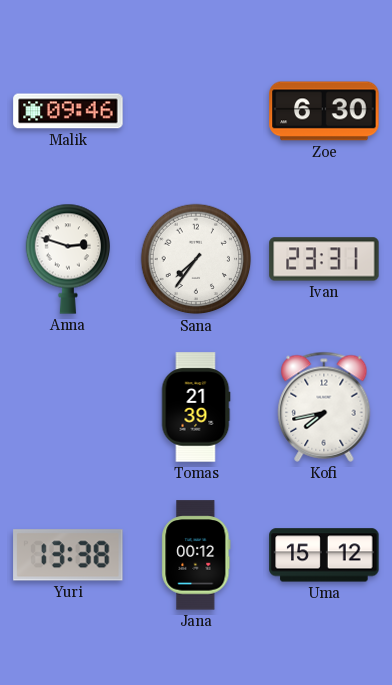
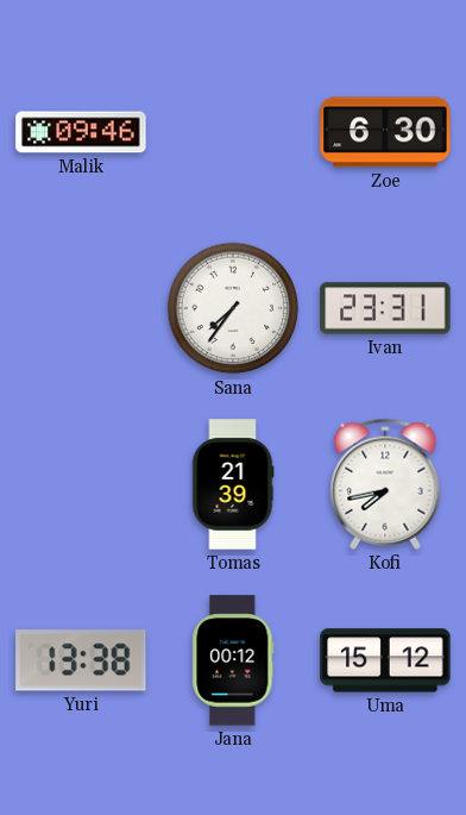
Anna: 2:48 -> none
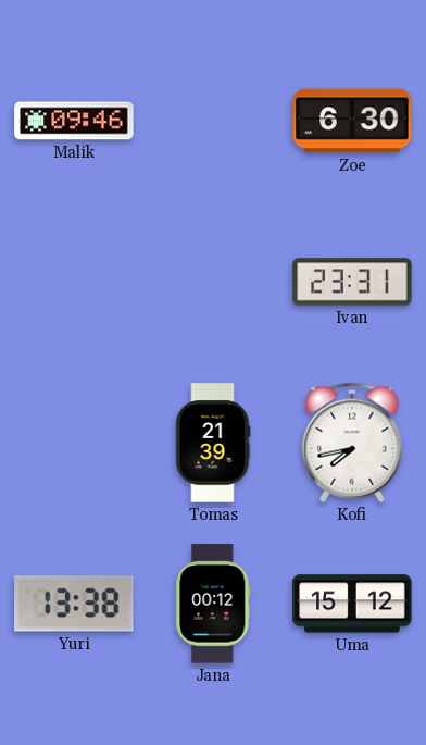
Sana: 7:36 -> none
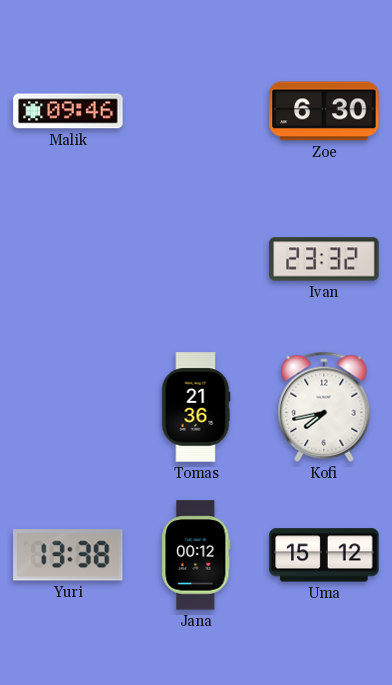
Ivan: 23:31 -> 23:32
Tomas: 21:39 -> 21:36
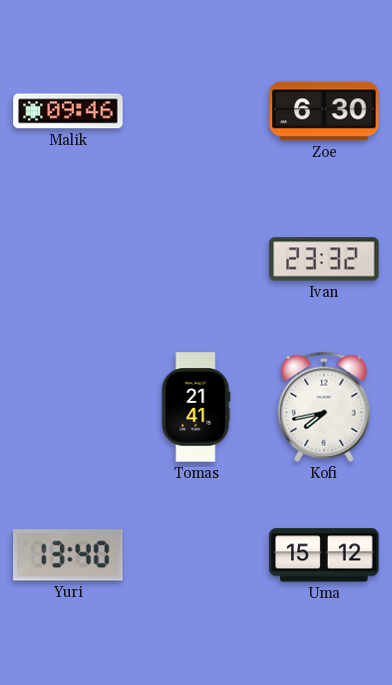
Tomas: 21:36 -> 21:41
Yuri: 13:38 -> 13:40
Jana: 00:12 -> none
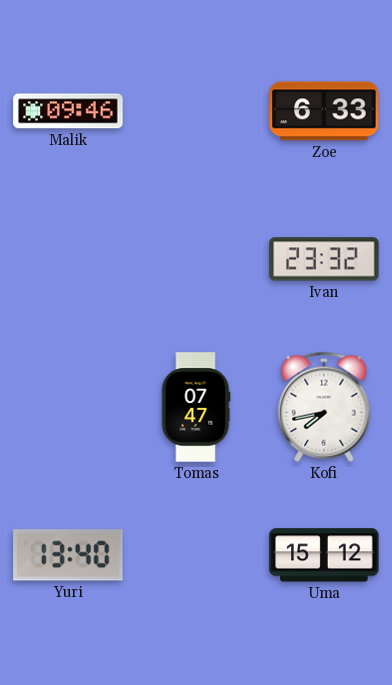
Zoe: 6:30 -> 6:33
Tomas: 21:41 -> 07:47
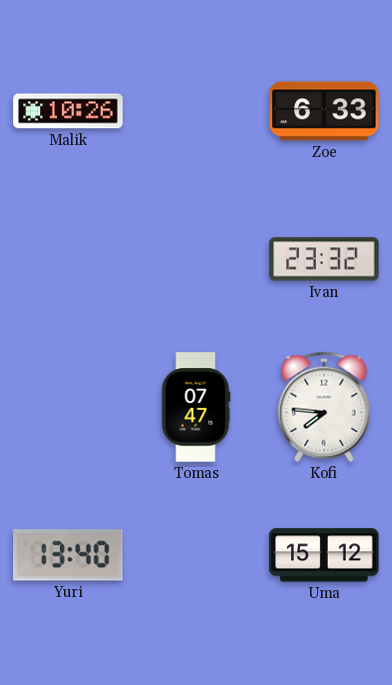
Malik: 09:46 -> 10:26
Kofi: 7:43 -> 7:46
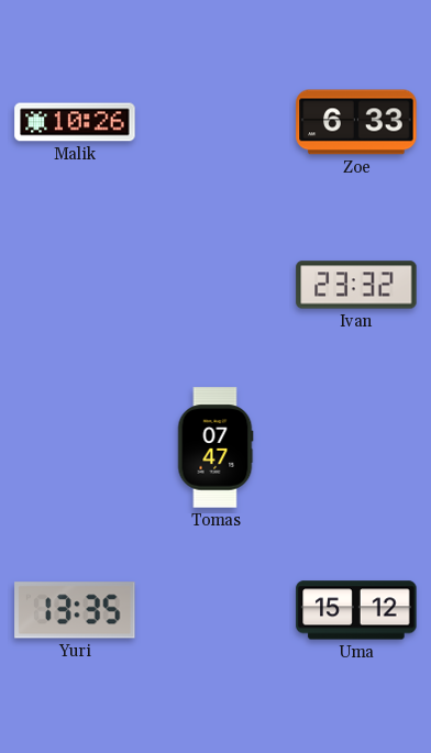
Kofi: 7:46 -> none
Yuri: 13:40 -> 13:35
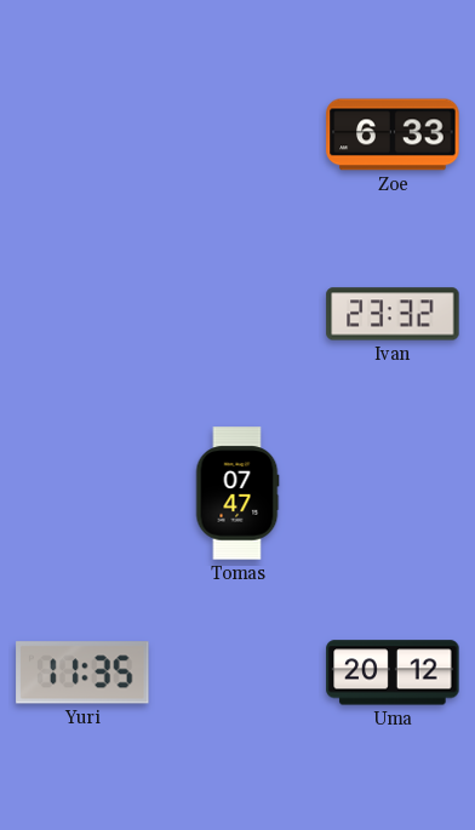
Malik: 10:26 -> none
Yuri: 13:35 -> 11:35
Uma: 15:12 -> 20:12
